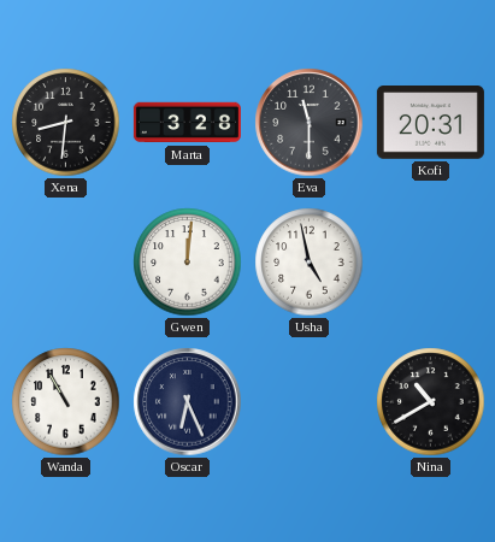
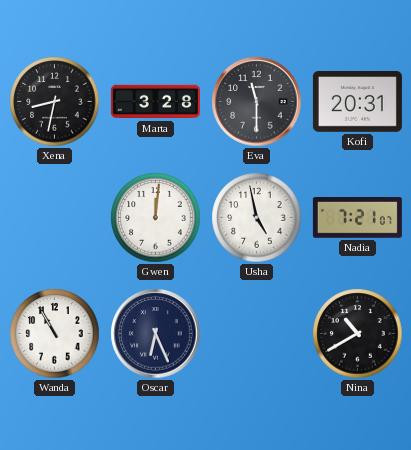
Xena: 8:31 -> 8:32
Nadia: none -> 7:21
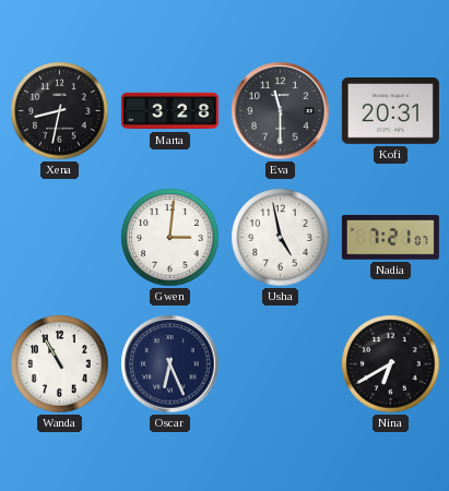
Gwen: 12:01 -> 3:01
Nina: 10:40 -> 6:40
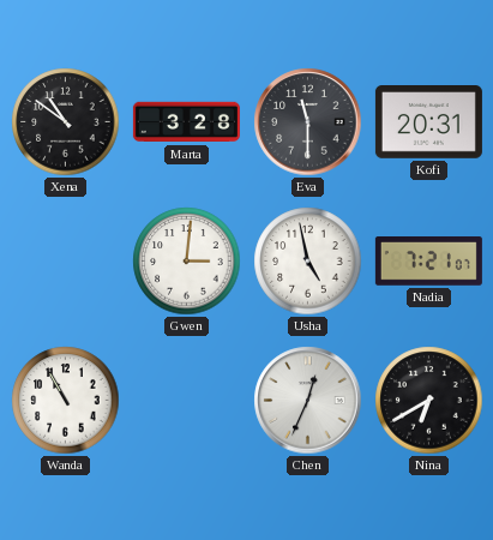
Xena: 8:32 -> 10:51
Oscar: 6:26 -> none
Chen: none -> 12:34
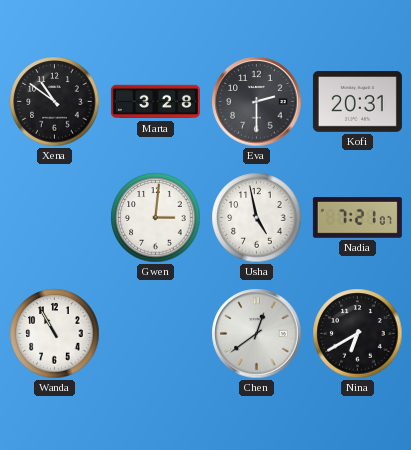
Eva: 11:30 -> 2:30
Chen: 12:34 -> 12:39
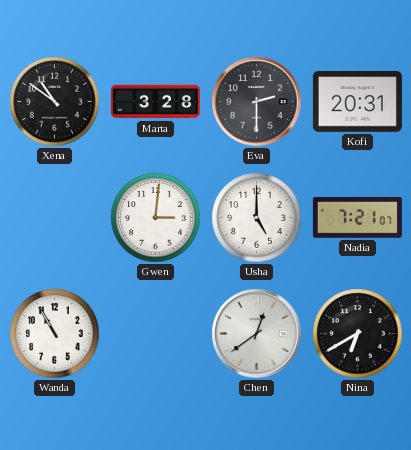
Usha: 4:58 -> 5:00
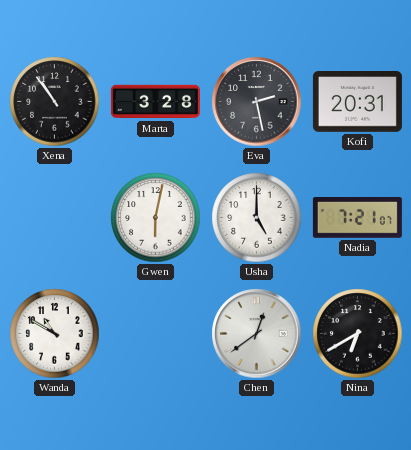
Xena: 10:51 -> 10:54
Eva: 2:30 -> 2:28
Gwen: 3:01 -> 6:02
Wanda: 10:55 -> 10:50
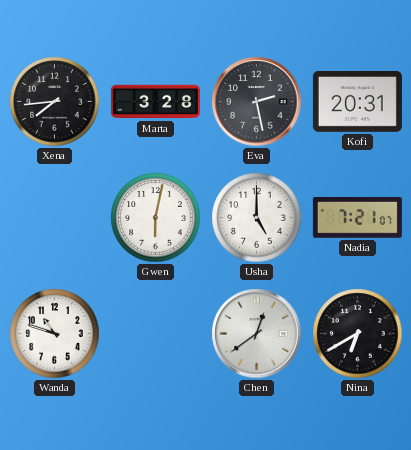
Xena: 10:54 -> 7:44
Wanda: 10:50 -> 10:48
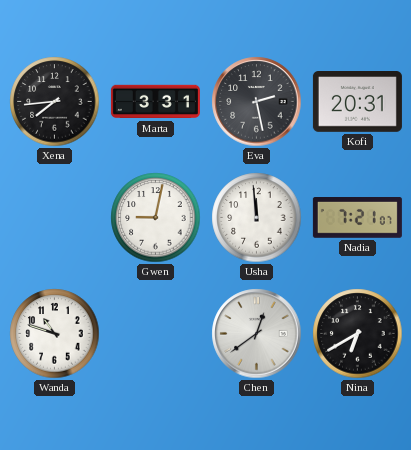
Marta: 3:28 -> 3:31
Gwen: 6:02 -> 9:02
Usha: 5:00 -> 11:59
